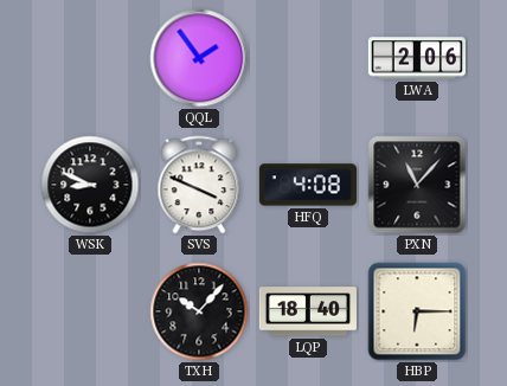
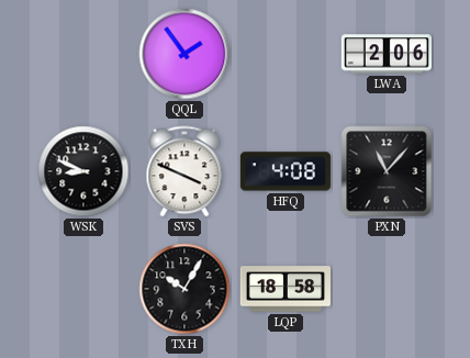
TXH: 10:07 -> 10:05
LQP: 18:40 -> 18:58
HBP: 6:15 -> none
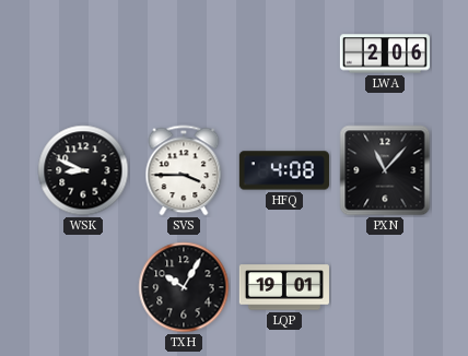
QQL: 1:54 -> none
SVS: 3:49 -> 3:45
LQP: 18:58 -> 19:01
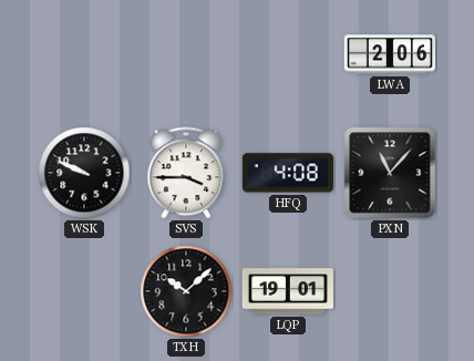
WSK: 8:49 -> 9:49
TXH: 10:05 -> 10:08
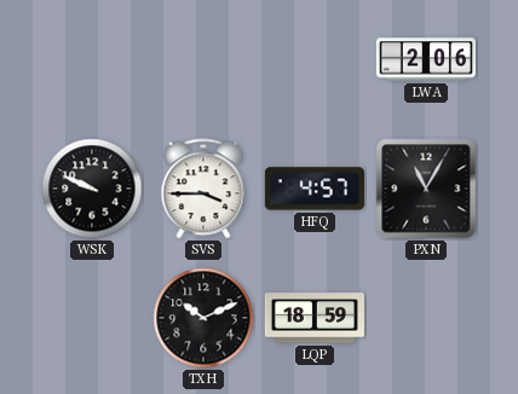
HFQ: 4:08 -> 4:57
PXN: 11:07 -> 11:05
TXH: 10:08 -> 10:11
LQP: 19:01 -> 18:59
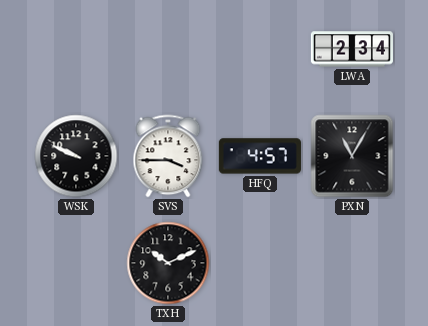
LWA: 2:06 -> 2:34
LQP: 18:59 -> none
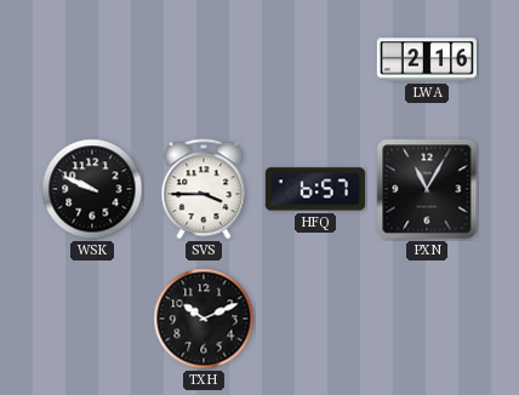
LWA: 2:34 -> 2:16
HFQ: 4:57 -> 6:57
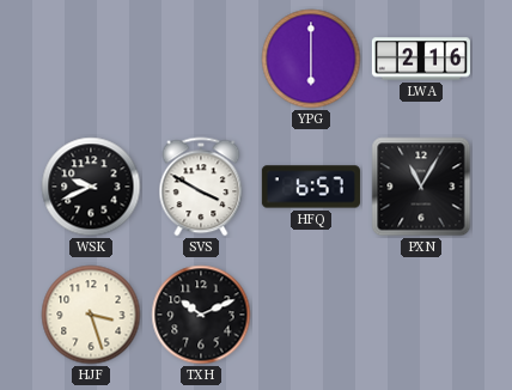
YPG: none -> 6:00
WSK: 9:49 -> 9:41
SVS: 3:45 -> 3:50
HJF: none -> 3:27
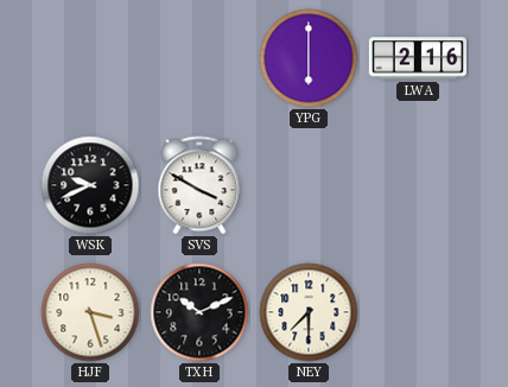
HFQ: 6:57 -> none
PXN: 11:05 -> none
NEY: none -> 7:30
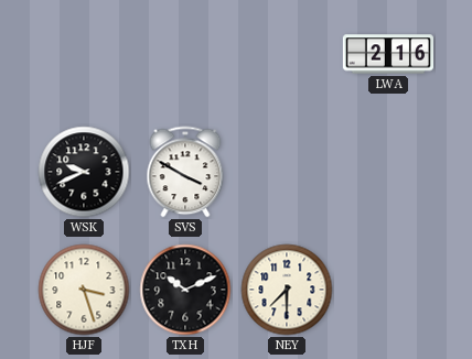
YPG: 6:00 -> none
